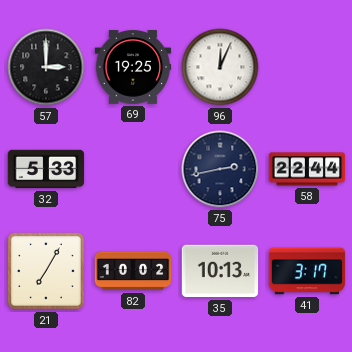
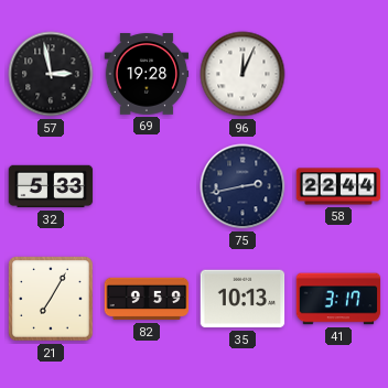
57: 3:00 -> 2:58
69: 19:25 -> 19:28
82: 10:02 -> 9:59
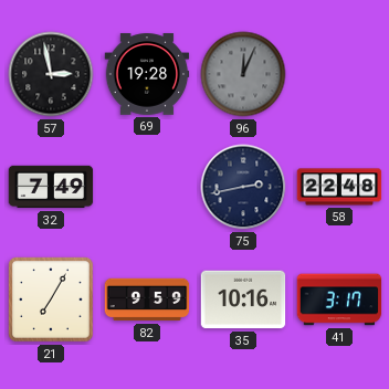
96 dial: white -> grey
32: 5:33 -> 7:49
58: 22:44 -> 22:48
35: 10:13 -> 10:16
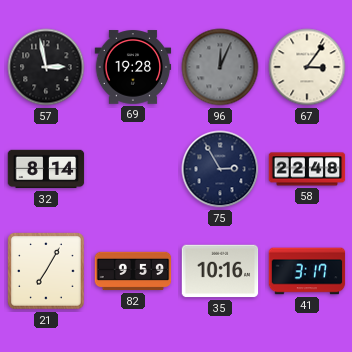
67: none -> 3:06
32: 7:49 -> 8:14
75: 2:43 -> 2:55
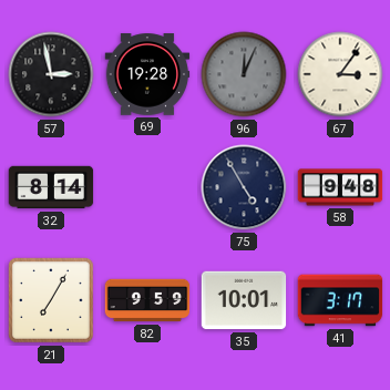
75: 2:55 -> 4:55
58: 22:48 -> 9:48
35: 10:16 -> 10:01
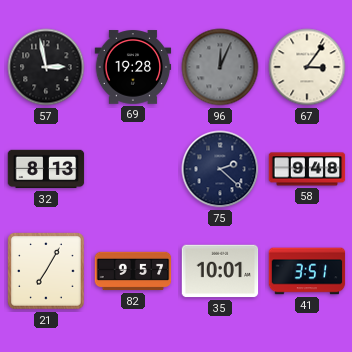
32: 8:14 -> 8:13
75: 4:55 -> 2:22
82: 9:59 -> 9:57
41: 3:17 -> 3:51
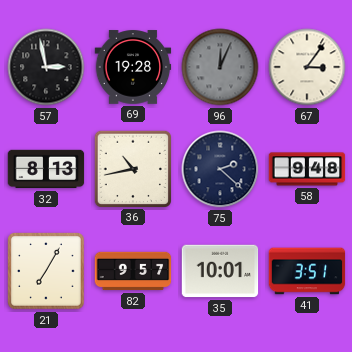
36: none -> 10:43
